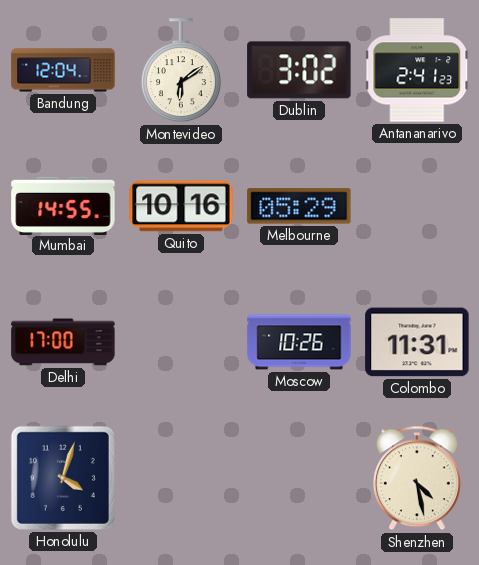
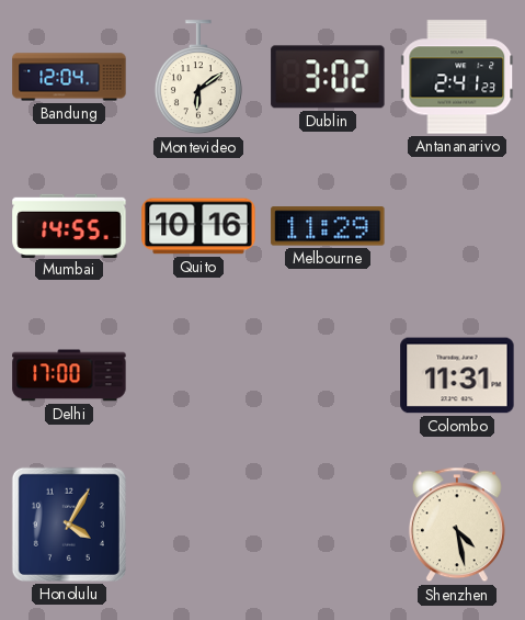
Melbourne: 05:29 -> 11:29
Moscow: 10:26 -> none
Honolulu: 4:03 -> 4:05
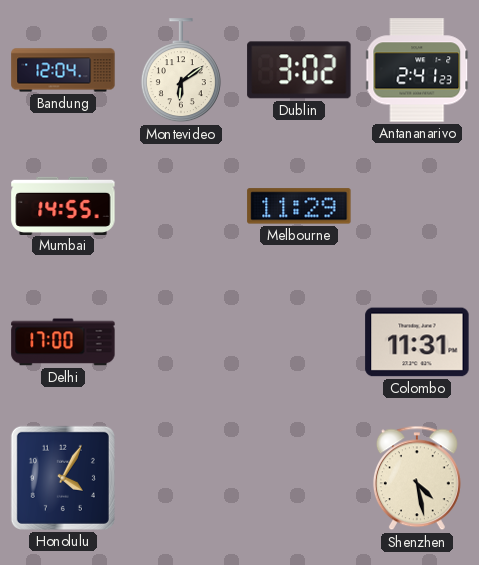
Quito: 10:16 -> none
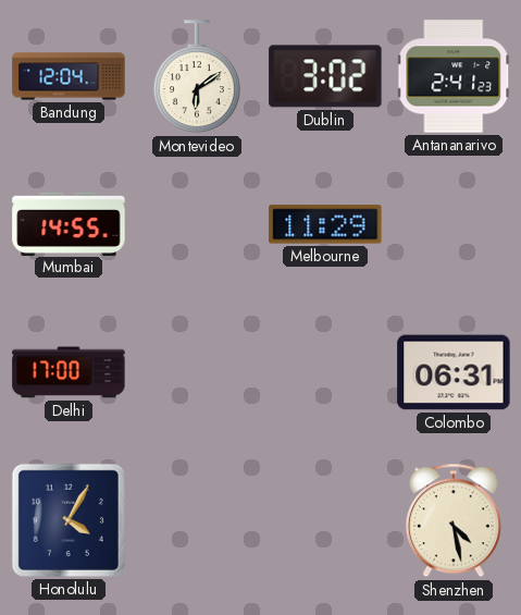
Colombo: 11:31 -> 06:31
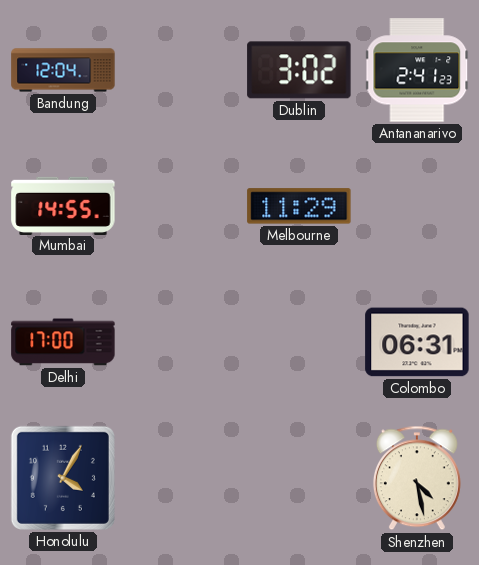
Montevideo: 6:09 -> none
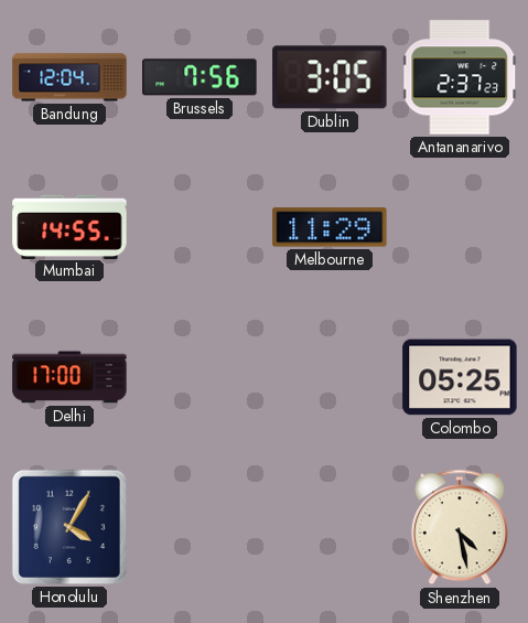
Brussels: none -> 7:56
Dublin: 3:02 -> 3:05
Antananarivo: 2:41 -> 2:37
Colombo: 06:31 -> 05:25
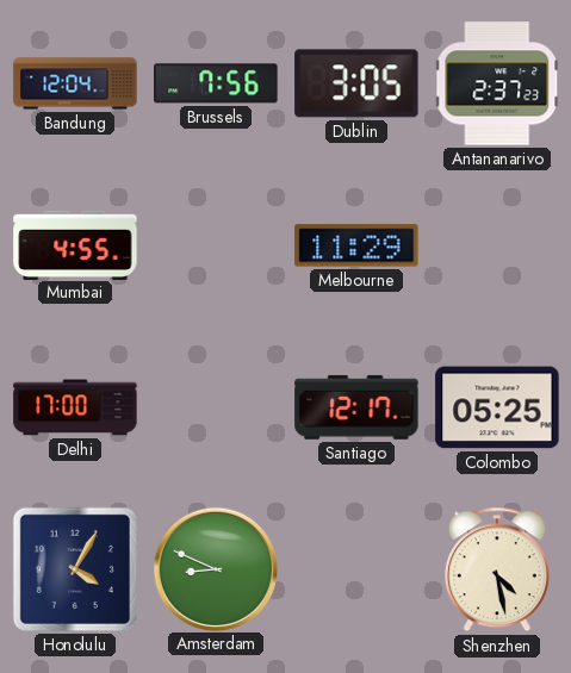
Mumbai: 14:55 -> 4:55
Santiago: none -> 12:17
Amsterdam: none -> 8:49
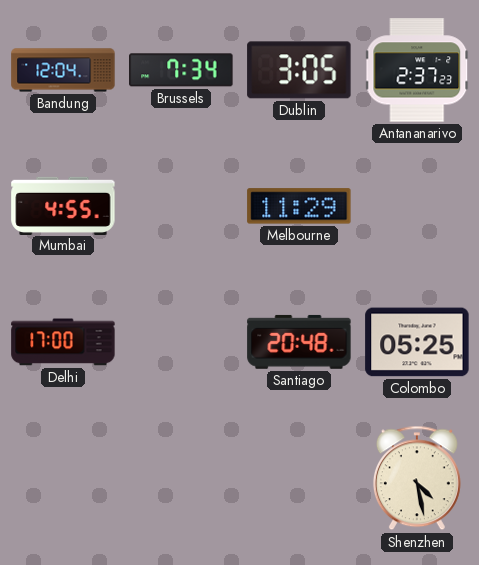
Brussels: 7:56 -> 7:34
Santiago: 12:17 -> 20:48
Honolulu: 4:05 -> none
Amsterdam: 8:49 -> none
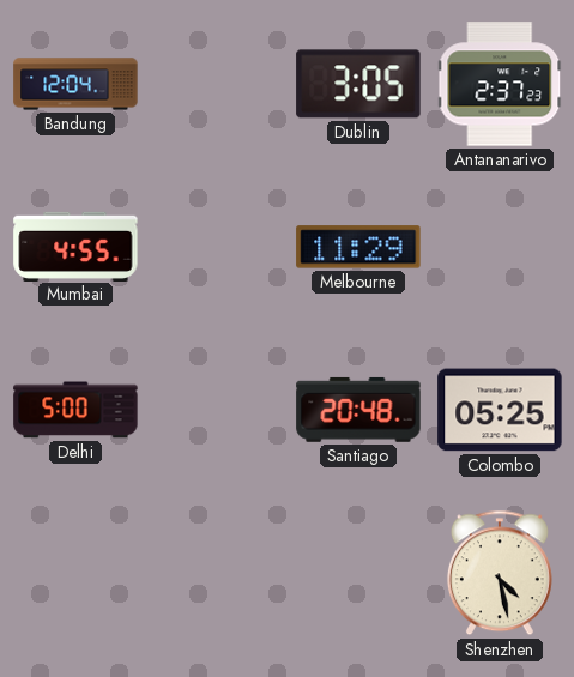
Brussels: 7:34 -> none
Delhi: 17:00 -> 5:00
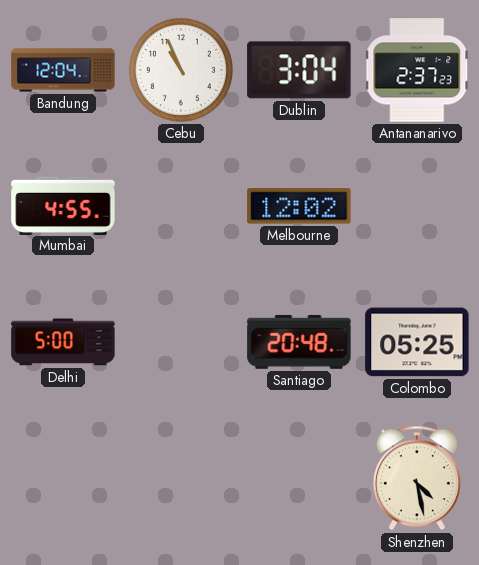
Cebu: none -> 10:56
Dublin: 3:05 -> 3:04
Melbourne: 11:29 -> 12:02
